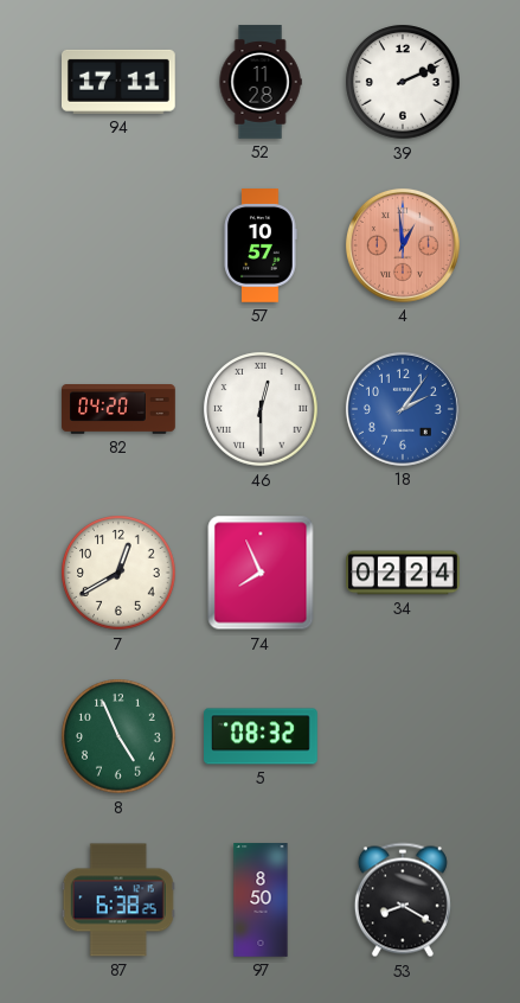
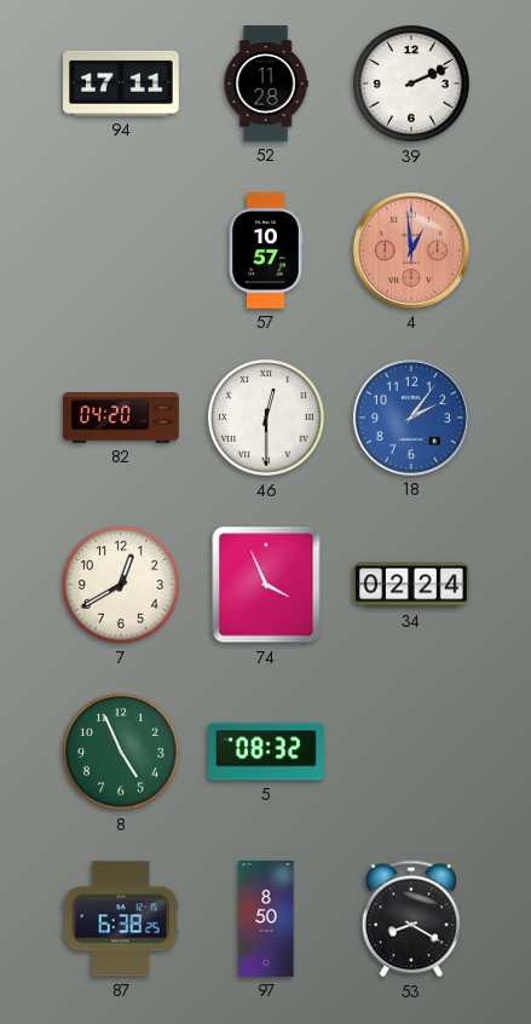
74: 7:56 -> 3:56
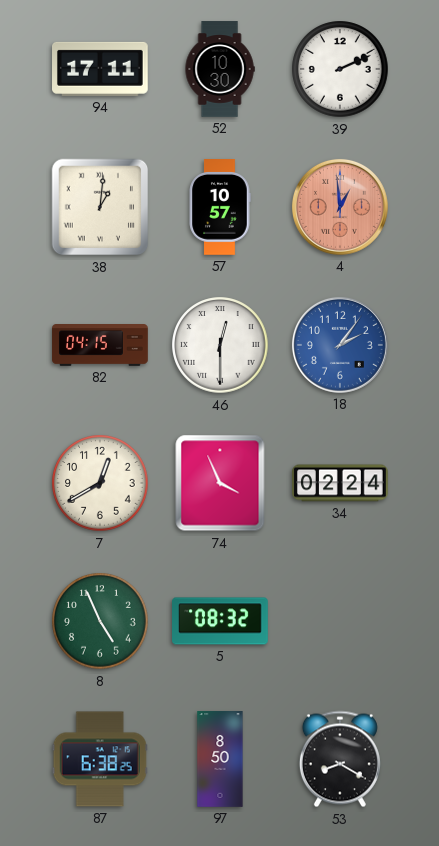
52: 11:28 -> 10:30
38: none -> 1:01
82: 04:20 -> 04:15
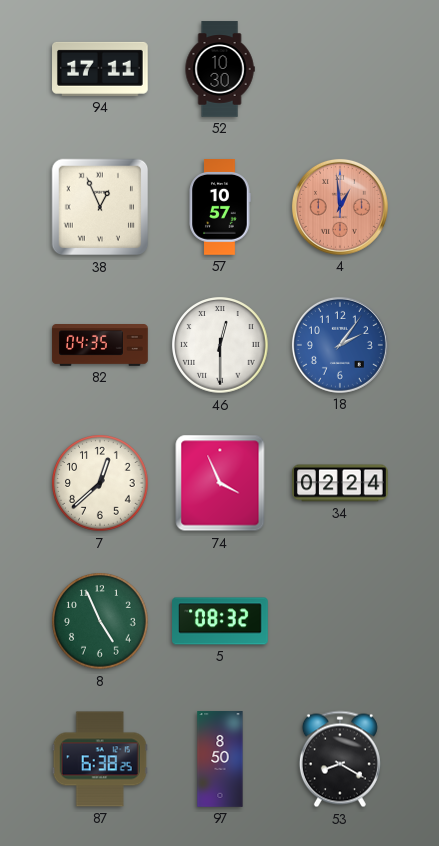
39: 2:11 -> none
38: 1:01 -> 12:56
82: 04:15 -> 04:35
7: 12:40 -> 12:38
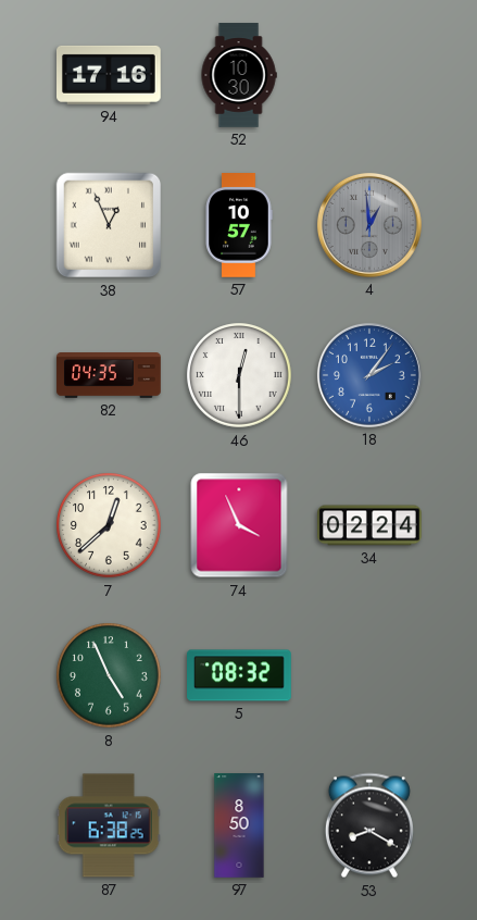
94: 17:11 -> 17:16
4 dial: salmon -> grey
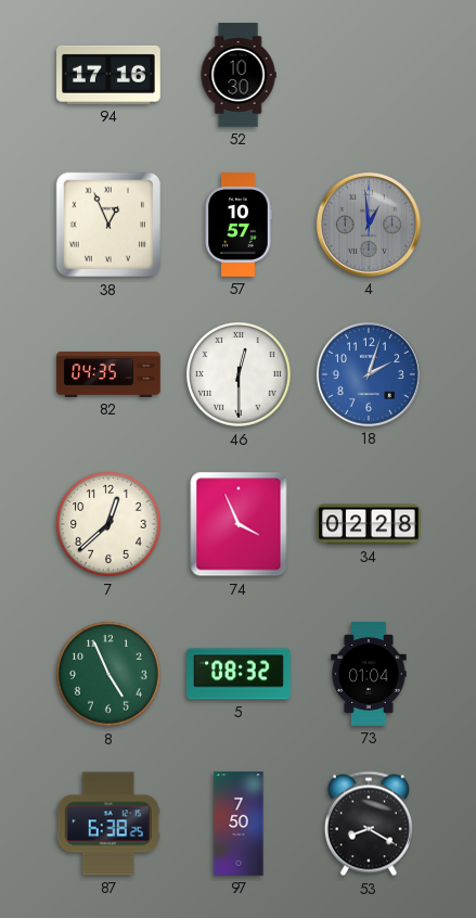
18: 2:06 -> 2:03
34: 02:24 -> 02:28
73: none -> 01:04
97: 8:50 -> 7:50
